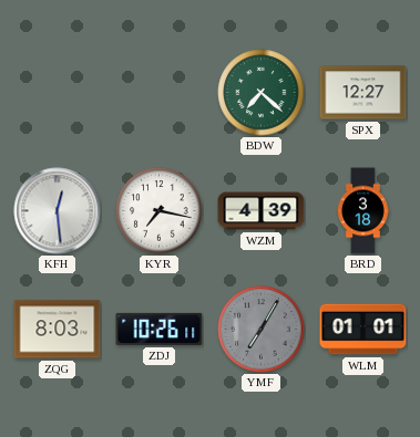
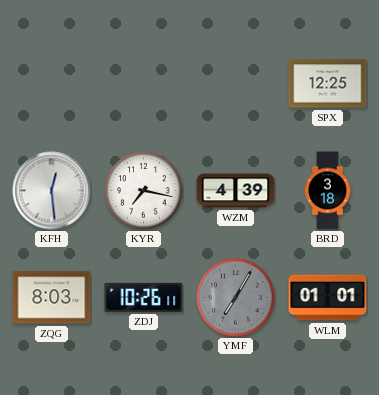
BDW: 7:22 -> none
SPX: 12:27 -> 12:25
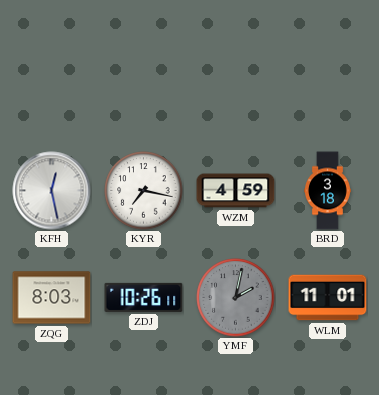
SPX: 12:25 -> none
KFH: 12:29 -> 12:28
WZM: 4:39 -> 4:59
YMF: 7:05 -> 2:02
WLM: 01:01 -> 11:01
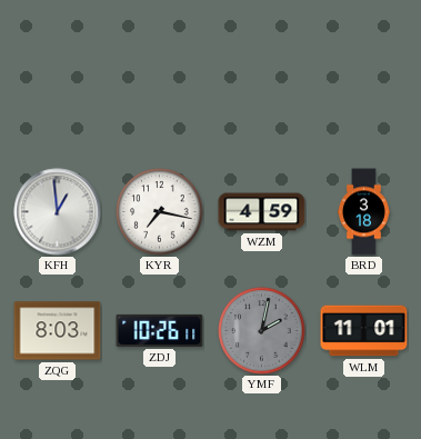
KFH: 12:28 -> 12:59
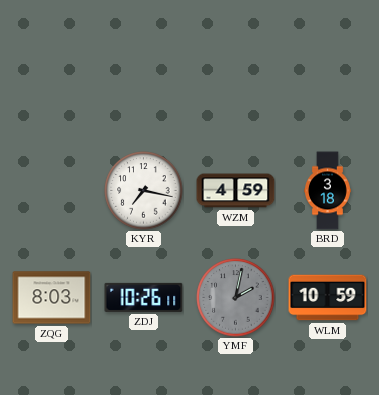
KFH: 12:59 -> none
WLM: 11:01 -> 10:59
